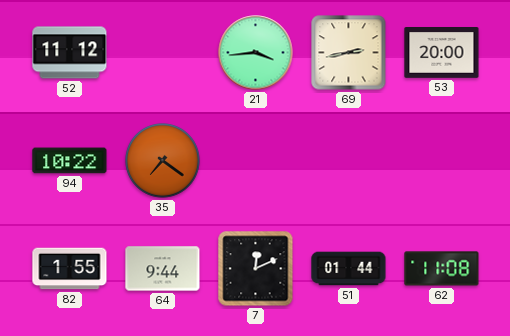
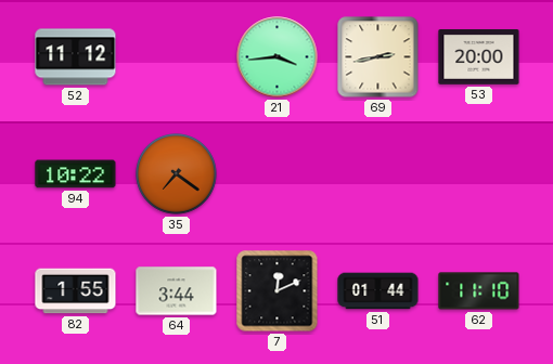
64: 9:44 -> 3:44
62: 11:08 -> 11:10
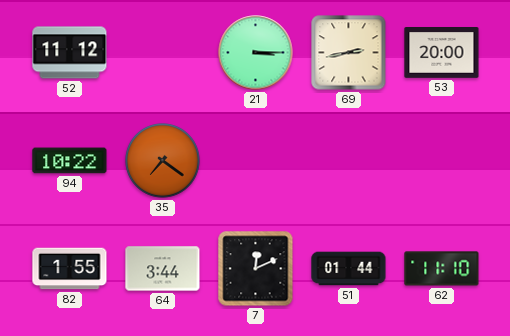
21: 3:44 -> 3:15
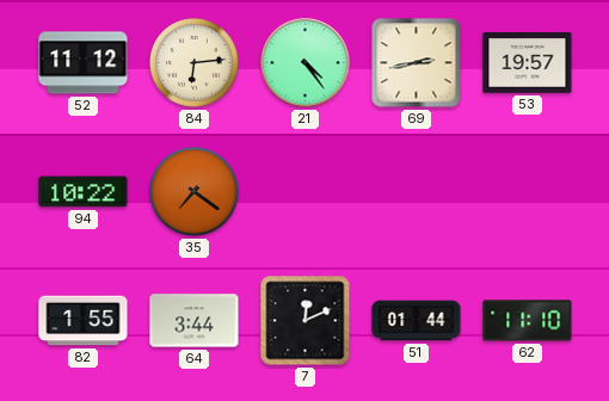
84: none -> 6:14
21: 3:15 -> 4:24
53: 20:00 -> 19:57
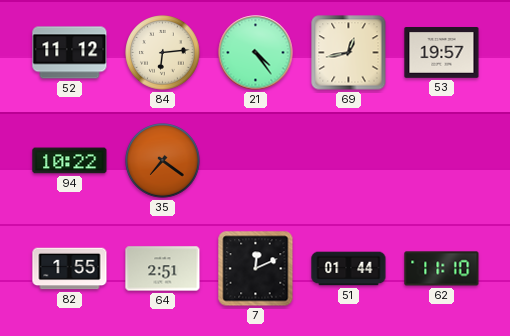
69: 2:43 -> 12:43
64: 3:44 -> 2:51
